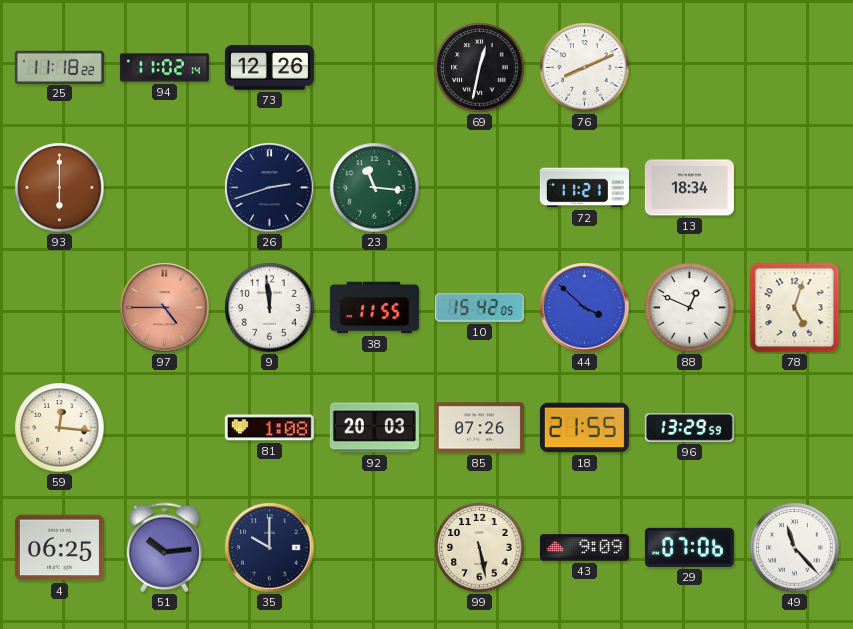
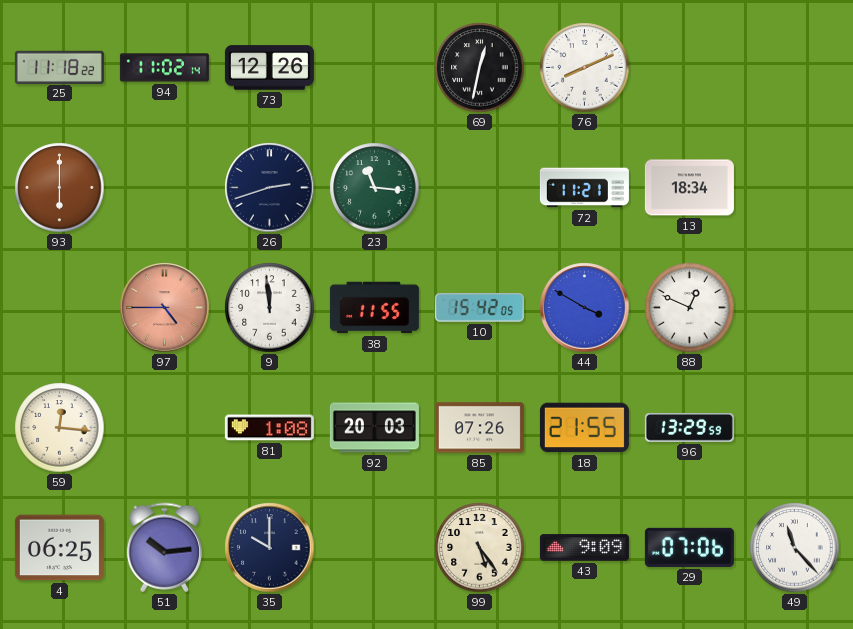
44: 3:52 -> 3:50
78: 5:03 -> none
99: 5:28 -> 5:24
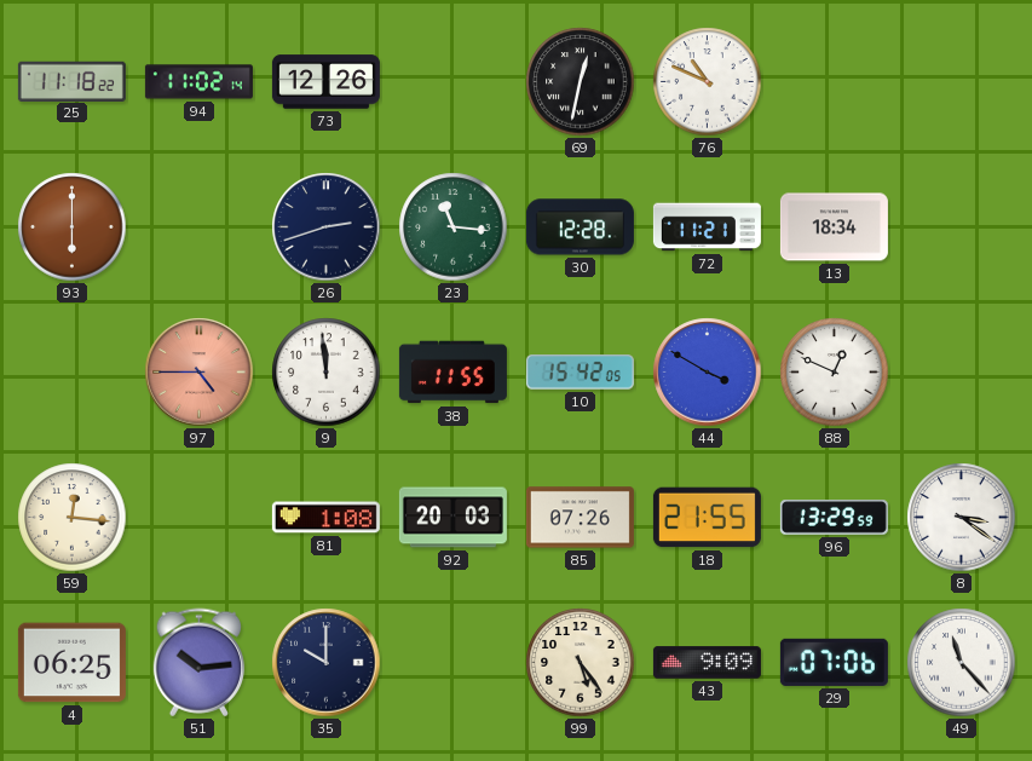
76: 8:11 -> 10:49
30: none -> 12:28
8: none -> 3:21
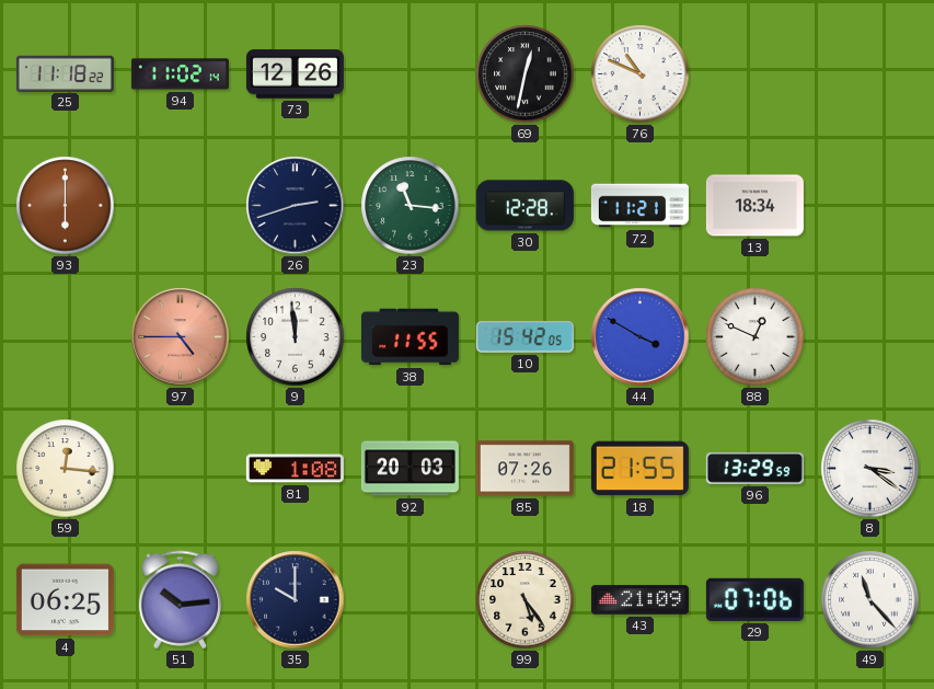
43: 9:09 -> 21:09
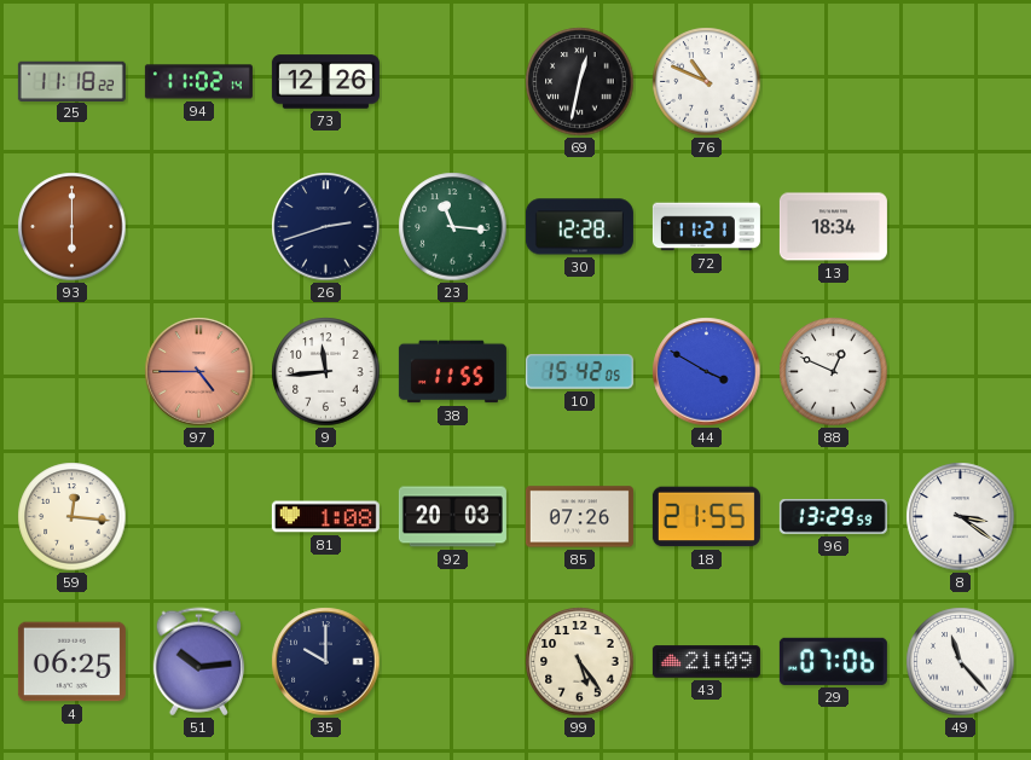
9: 11:59 -> 11:44
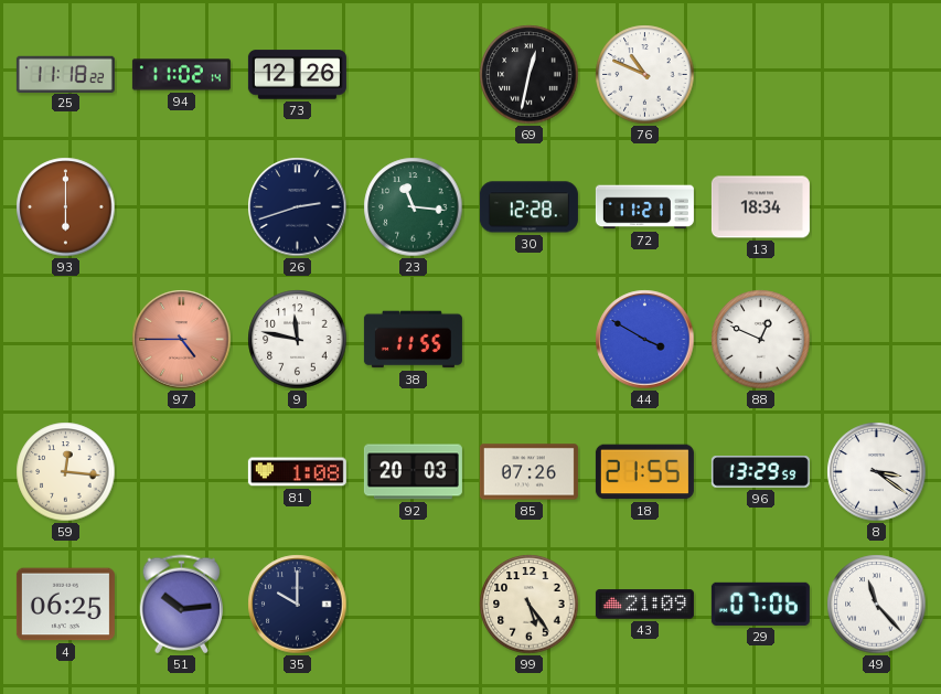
9: 11:44 -> 11:47
10: 15:42 -> none
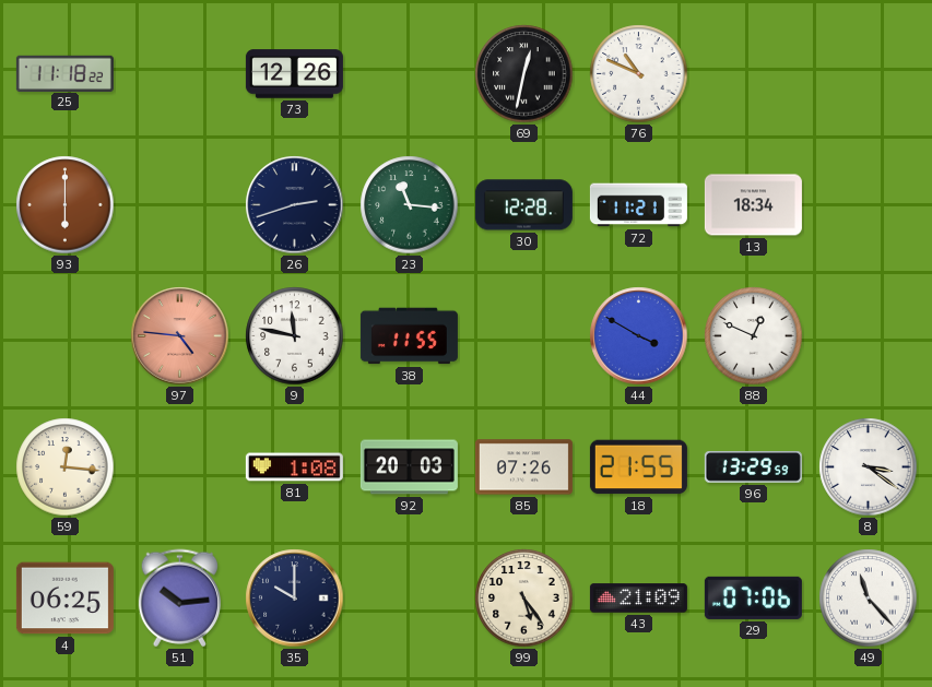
94: 11:02 -> none
97: 4:45 -> 4:46
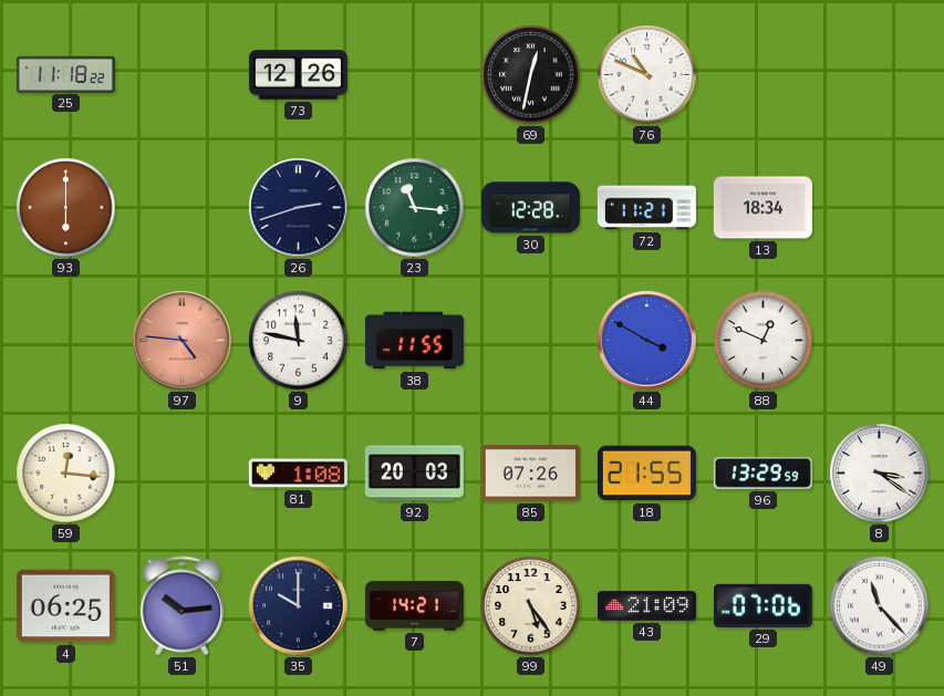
7: none -> 14:21
